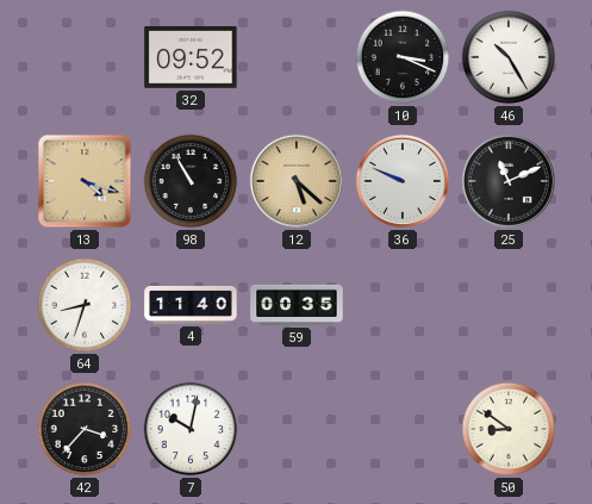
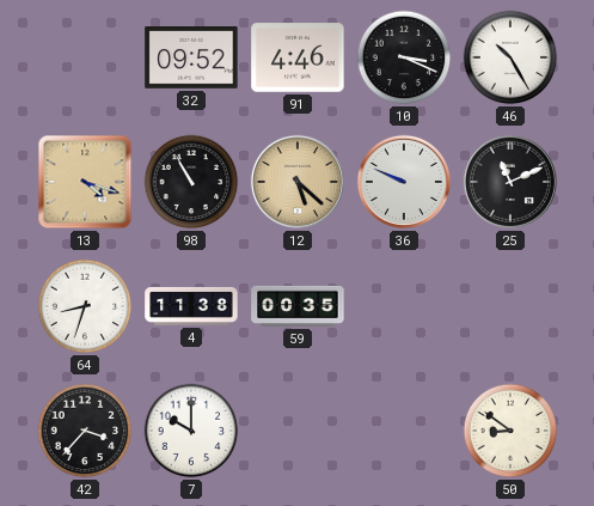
91: none -> 4:46
4: 11:40 -> 11:38
7: 10:02 -> 10:00
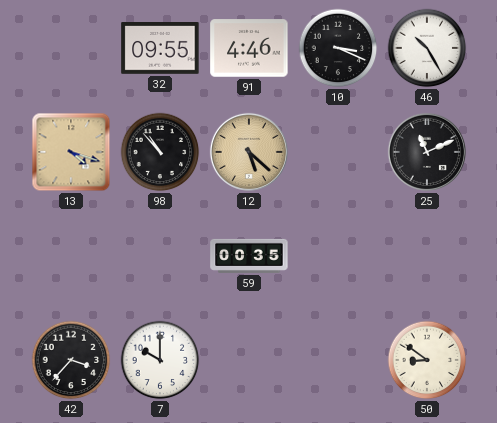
32: 09:52 -> 09:55
98: 10:55 -> 10:53
36: 9:49 -> none
64: 8:33 -> none
4: 11:38 -> none
